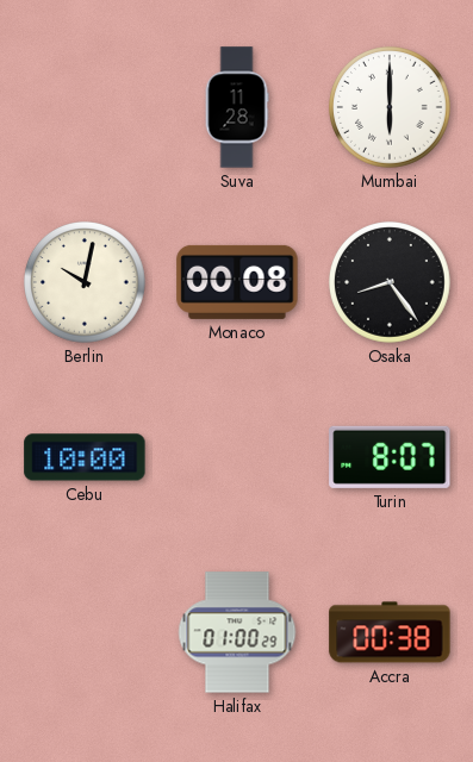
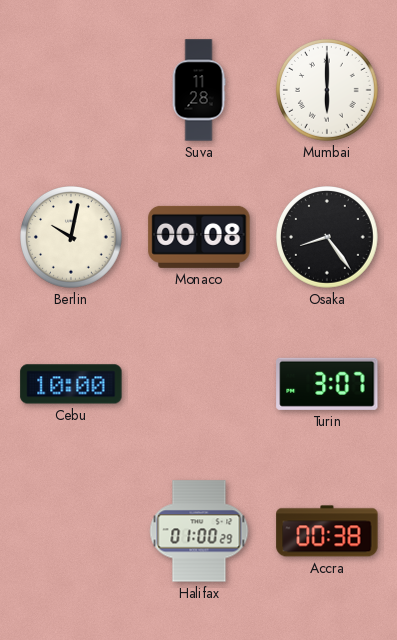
Turin: 8:07 -> 3:07
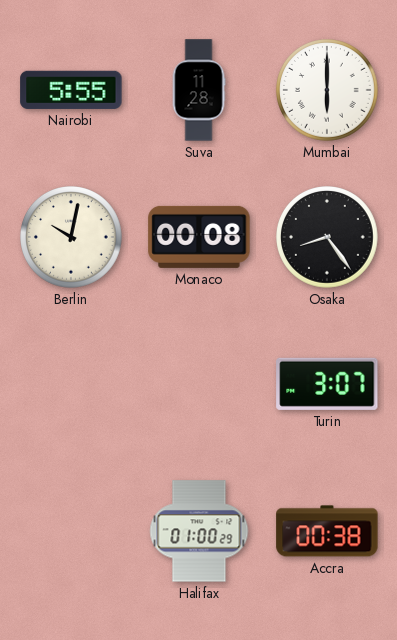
Nairobi: none -> 5:55
Cebu: 10:00 -> none
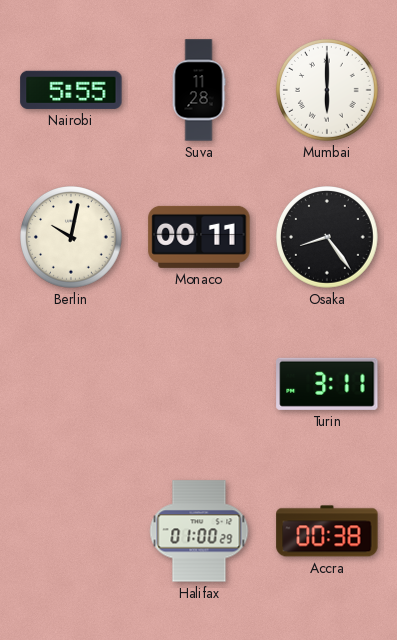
Monaco: 00:08 -> 00:11
Turin: 3:07 -> 3:11
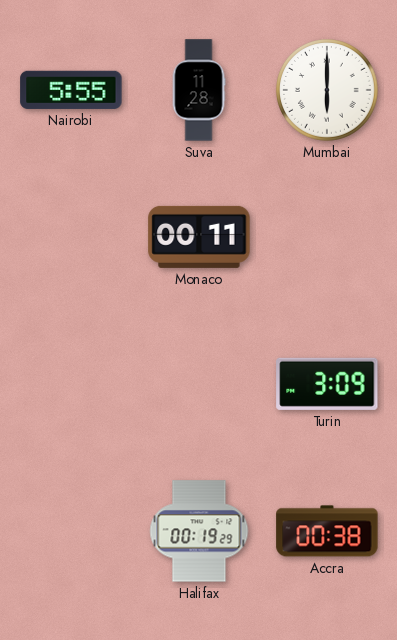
Berlin: 10:02 -> none
Osaka: 8:24 -> none
Turin: 3:11 -> 3:09
Halifax: 01:00 -> 00:19
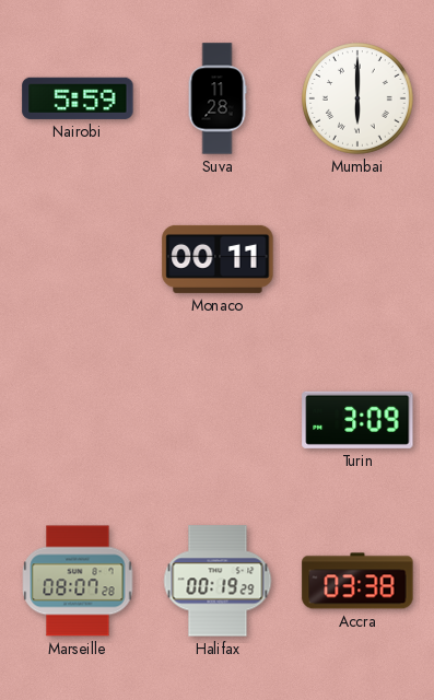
Nairobi: 5:55 -> 5:59
Marseille: none -> 08:07
Accra: 00:38 -> 03:38
